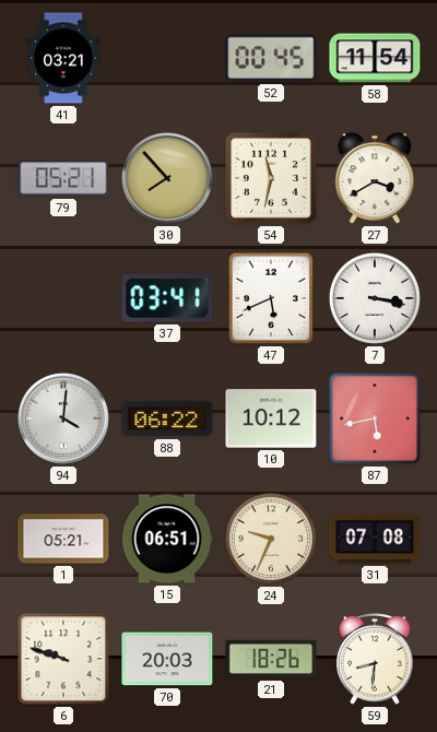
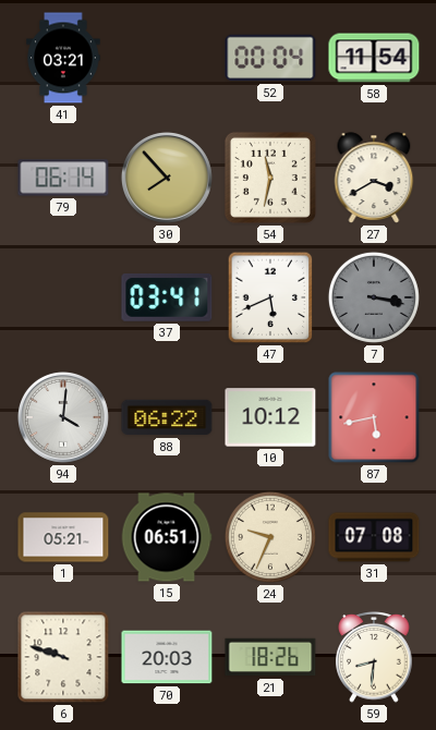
52: 00:45 -> 00:04
79: 05:21 -> 06:14
7 dial: white -> grey
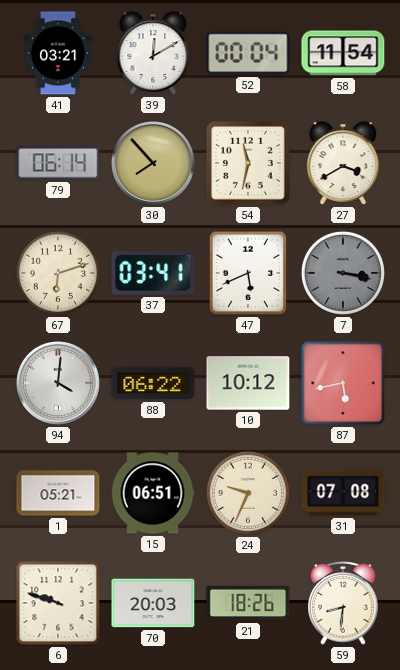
39: none -> 12:10
67: none -> 6:12
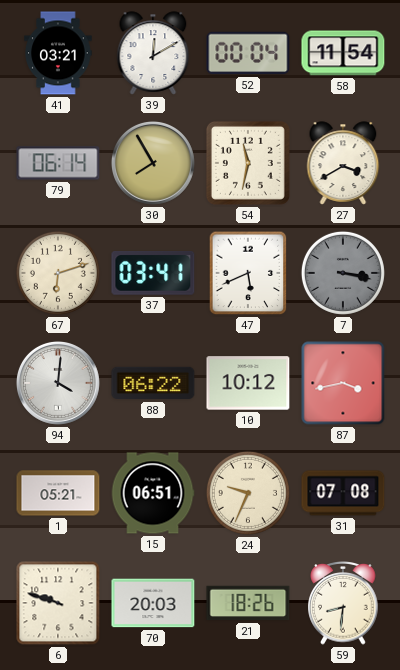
30: 7:53 -> 7:55
87: 5:43 -> 3:43
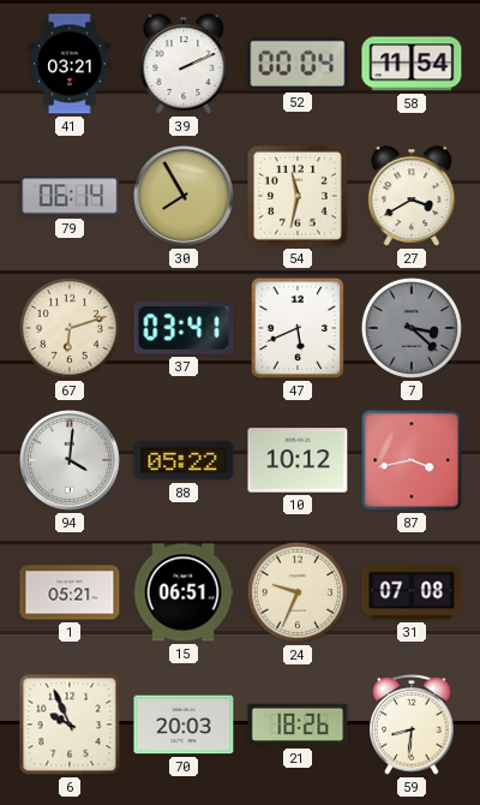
39: 12:10 -> 2:11
7: 3:17 -> 3:22
88: 06:22 -> 05:22
6: 9:48 -> 9:56
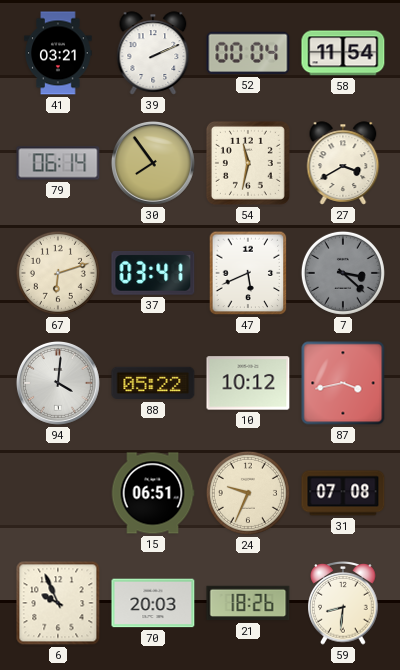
30: 7:55 -> 7:54
1: 05:21 -> none
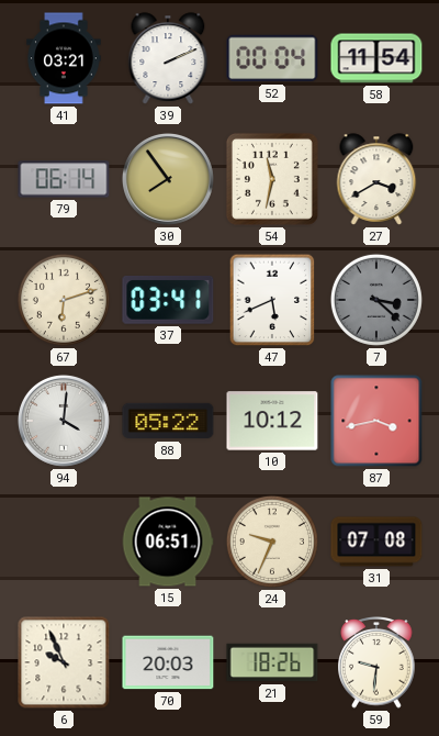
59: 8:31 -> 9:31
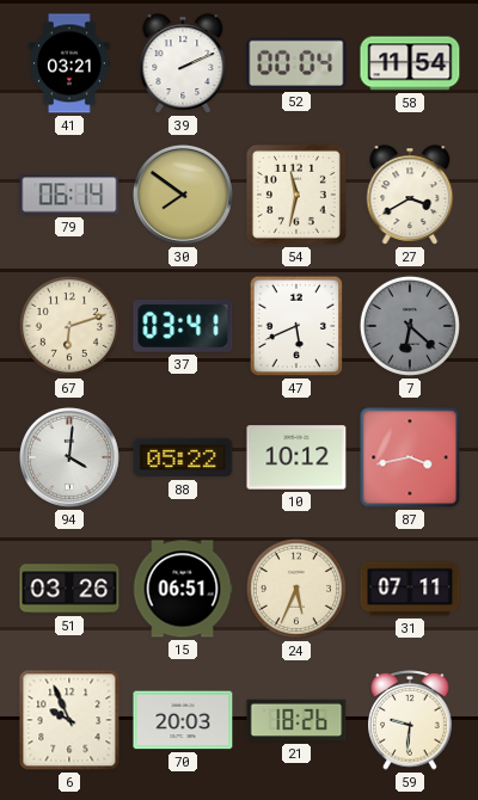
30: 7:54 -> 7:51
7: 3:22 -> 6:22
51: none -> 03:26
24: 9:34 -> 5:34
31: 07:08 -> 07:11
